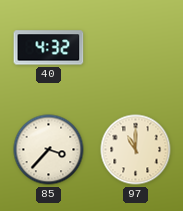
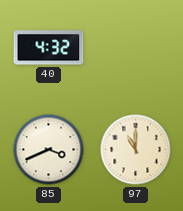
85: 3:37 -> 3:41
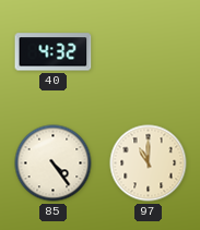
85: 3:41 -> 4:24
